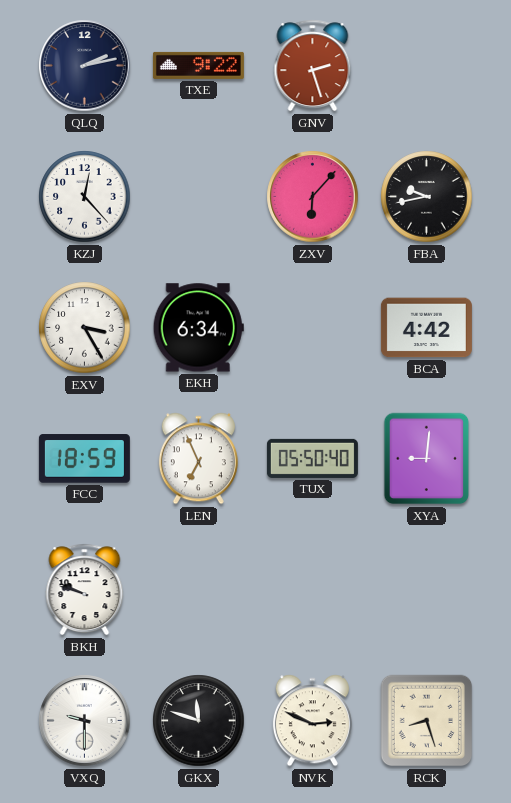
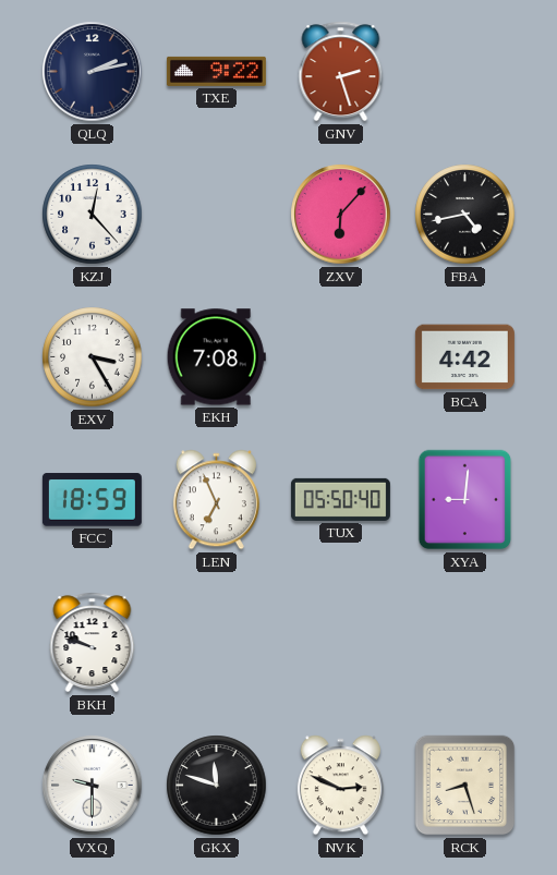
FBA: 9:43 -> 4:43
EKH: 6:34 -> 7:08
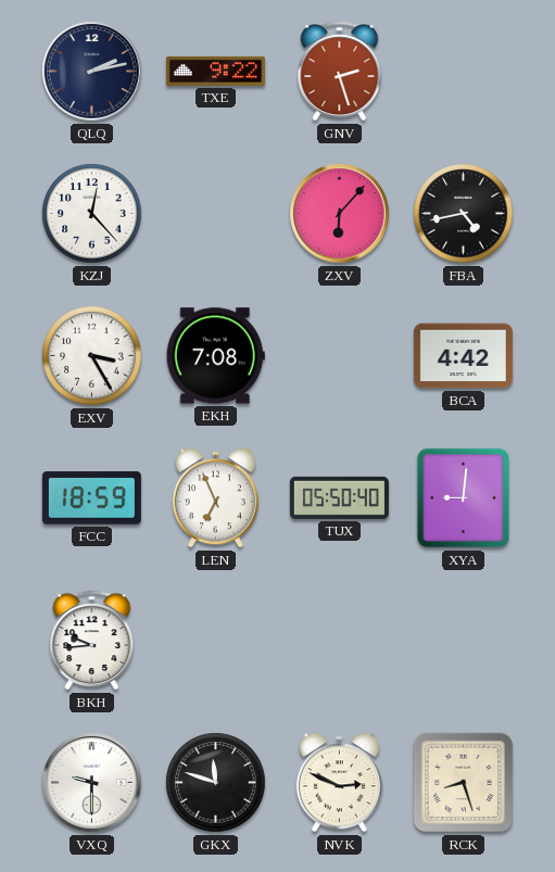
BKH: 9:48 -> 9:44
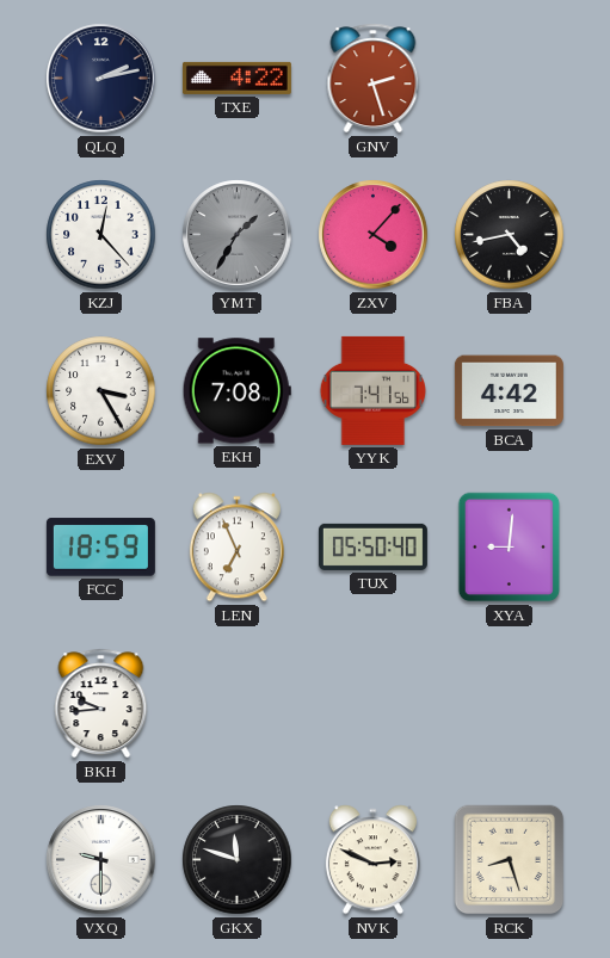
TXE: 9:22 -> 4:22
YMT: none -> 1:35
ZXV: 6:07 -> 4:07
YYK: none -> 7:41
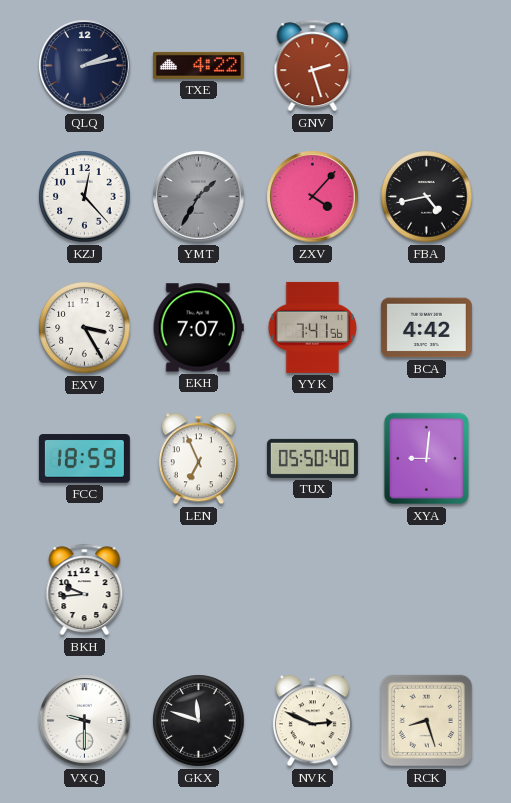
EKH: 7:08 -> 7:07
